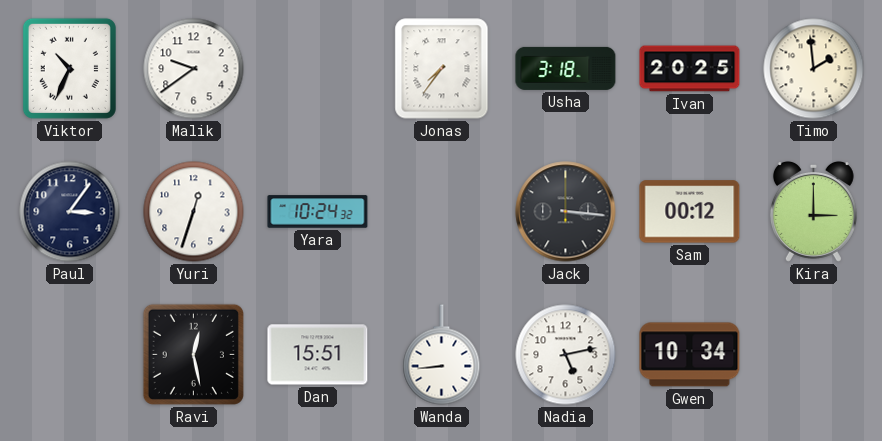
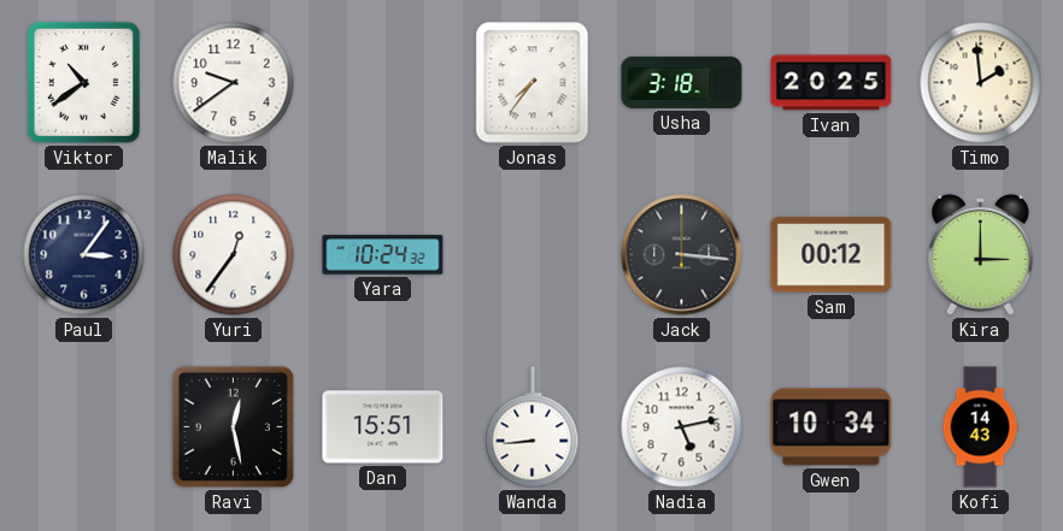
Viktor: 10:34 -> 10:39
Yuri: 12:33 -> 12:36
Kofi: none -> 14:43
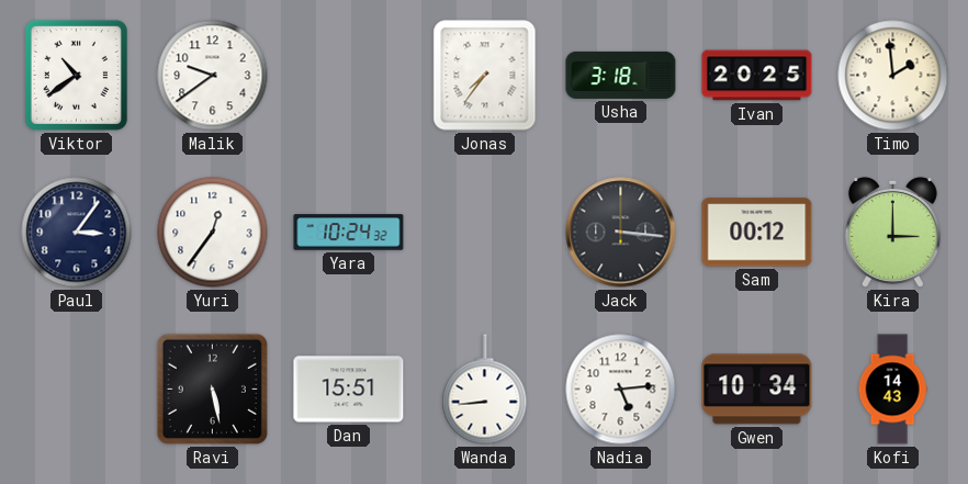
Ravi: 12:28 -> 5:28
Nadia: 5:13 -> 5:14
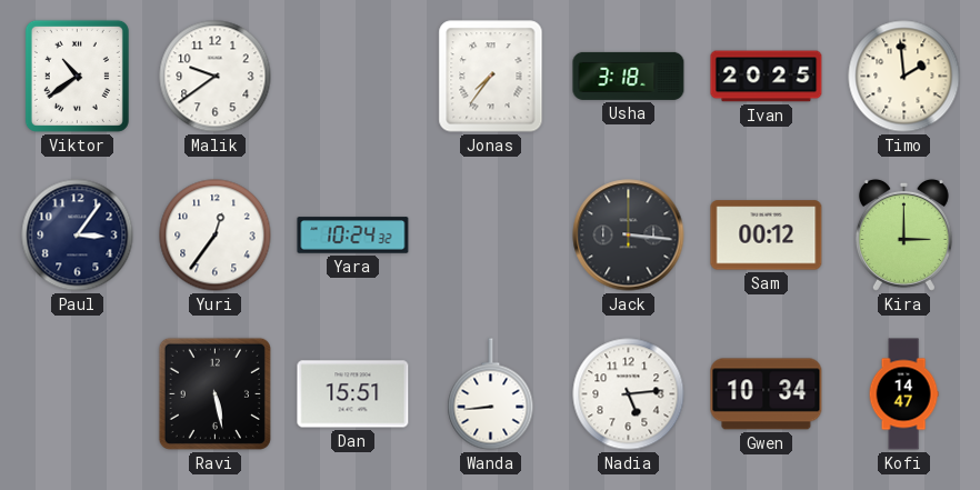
Kofi: 14:43 -> 14:47
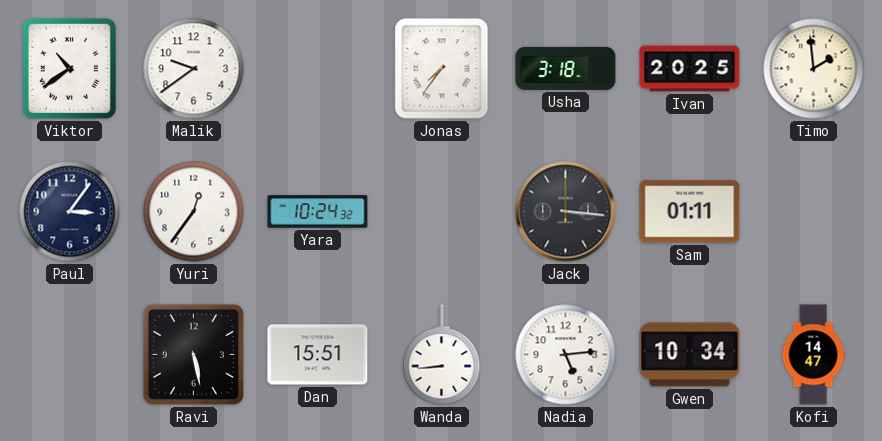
Sam: 00:12 -> 01:11
Kira: 3:00 -> none
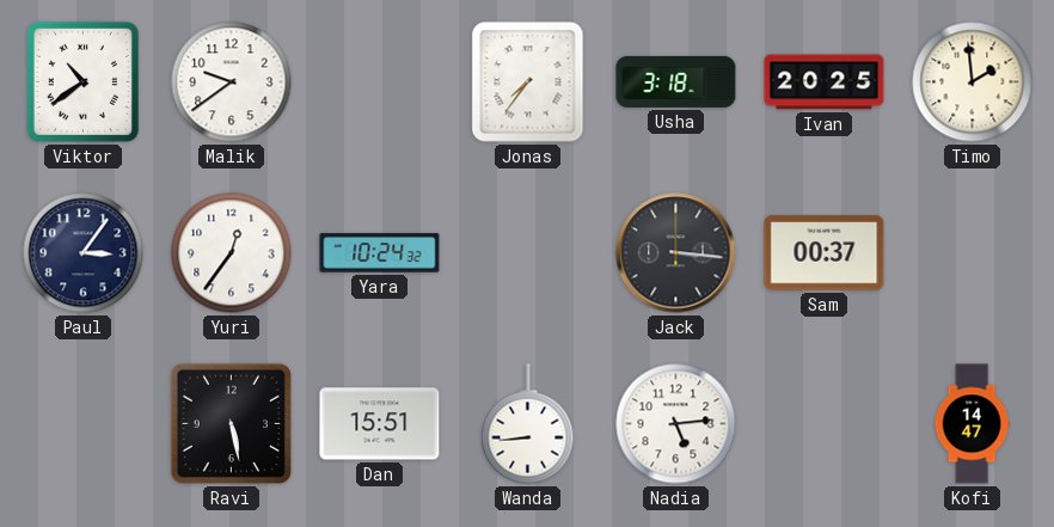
Sam: 01:11 -> 00:37
Gwen: 10:34 -> none
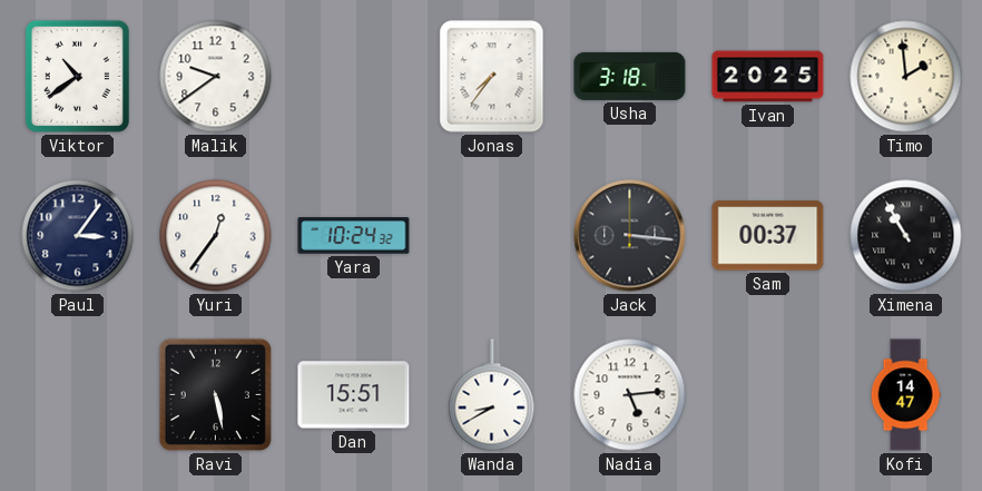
Ximena: none -> 10:55
Wanda: 8:44 -> 8:40
